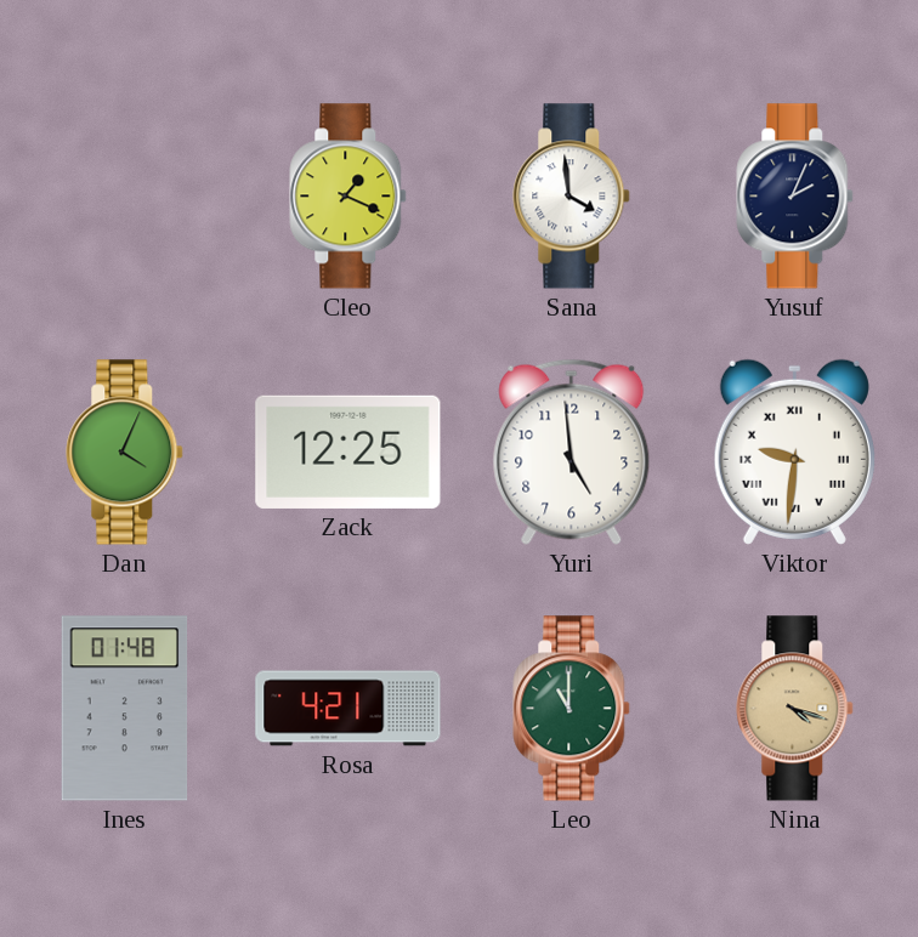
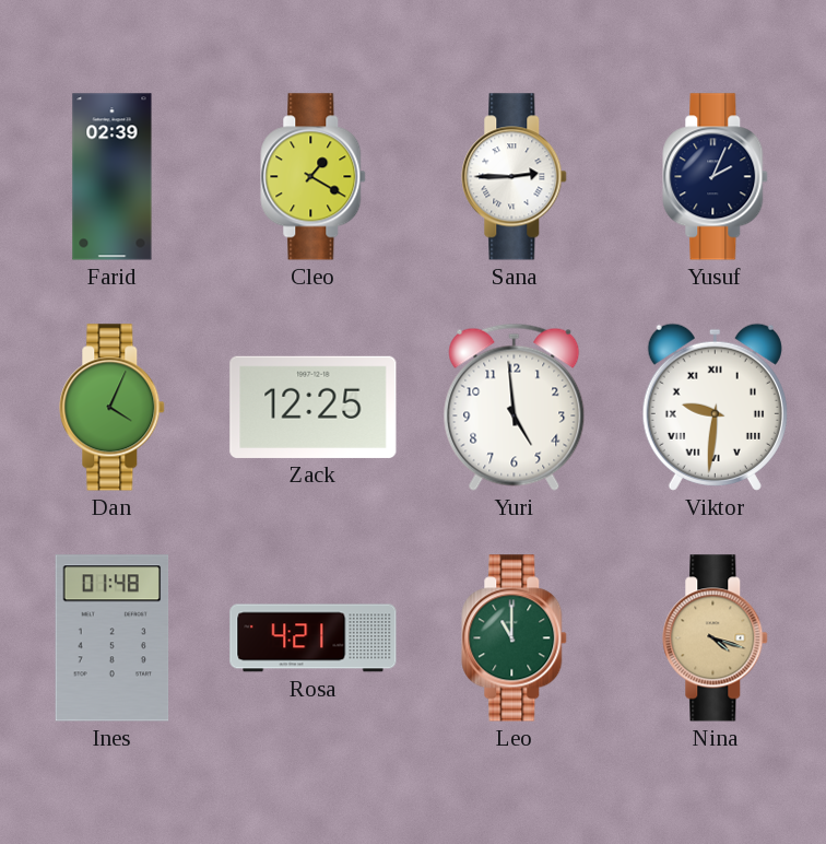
Farid: none -> 02:39
Cleo: 1:19 -> 1:20
Sana: 3:59 -> 2:45
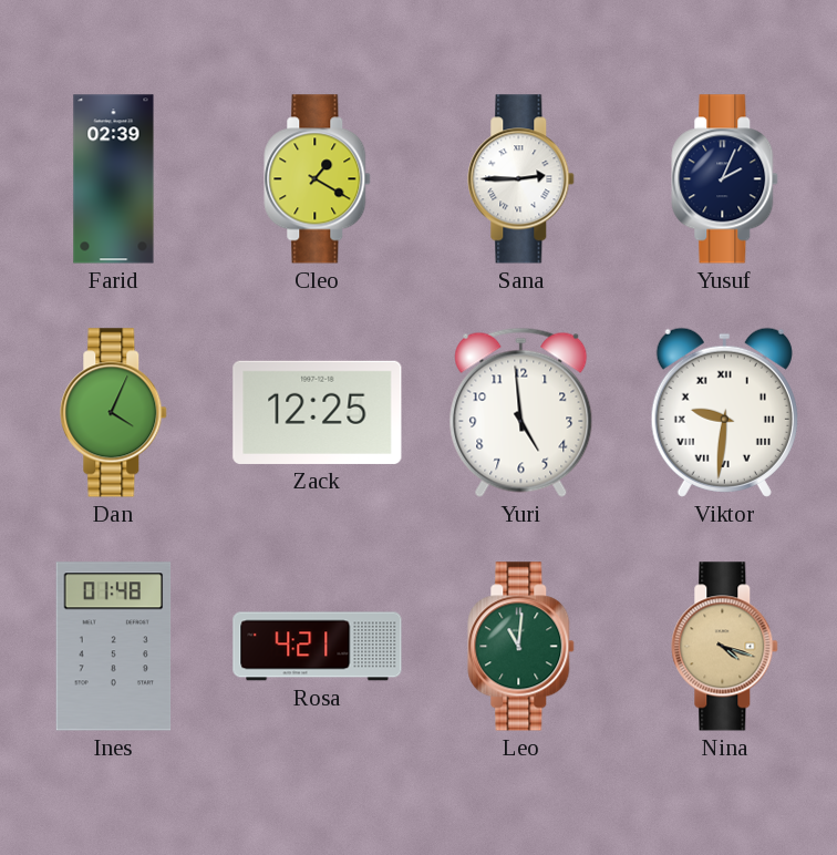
Leo: 11:00 -> 11:01
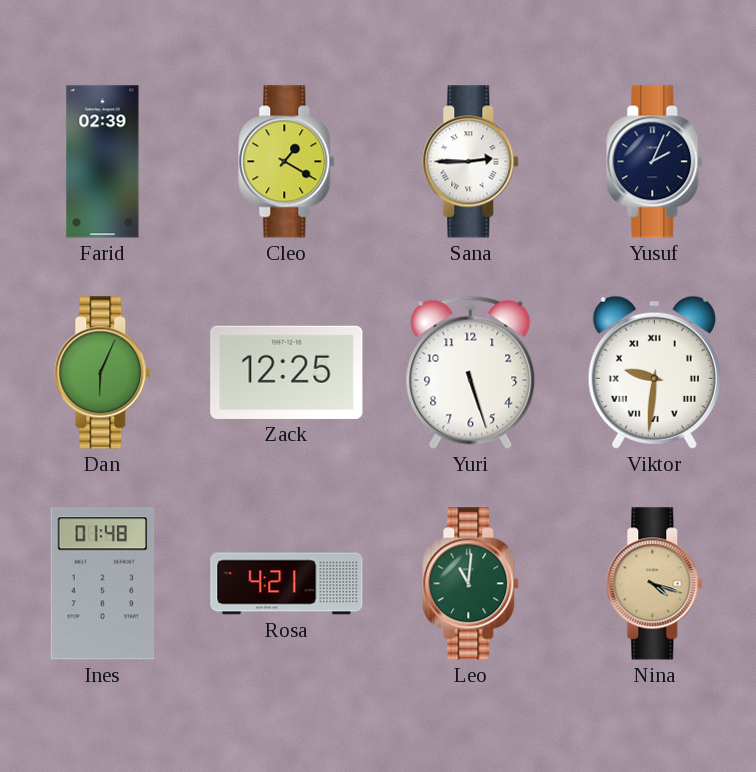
Dan: 4:04 -> 6:04
Yuri: 4:59 -> 5:27
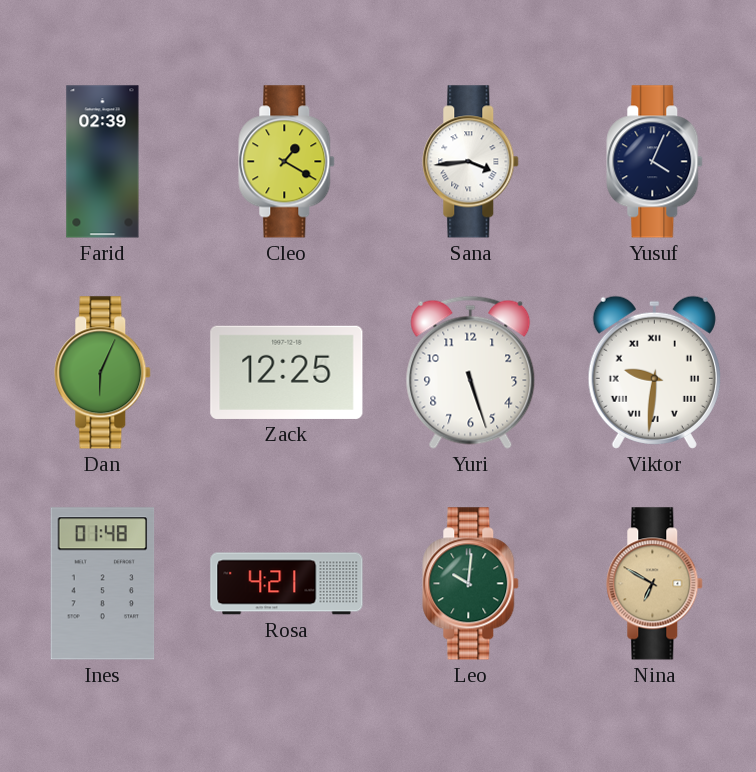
Sana: 2:45 -> 3:44
Yusuf: 2:04 -> 4:04
Leo: 11:01 -> 10:01
Nina: 4:18 -> 6:50
